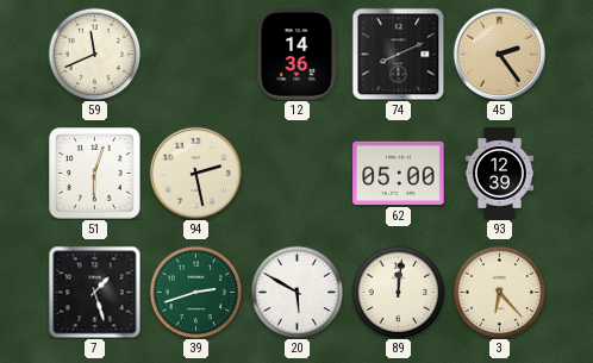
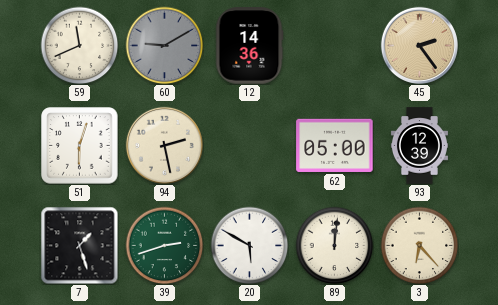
60: none -> 9:10
74: 8:11 -> none
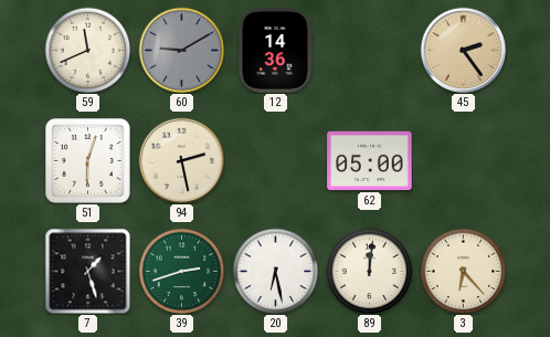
93: 12:39 -> none
20: 5:50 -> 6:28
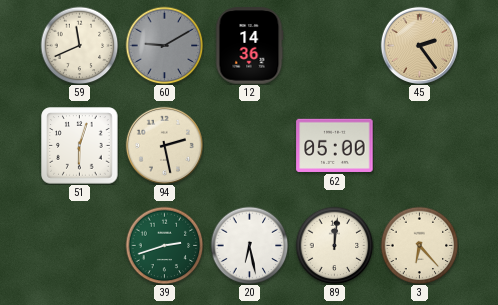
7: 1:27 -> none
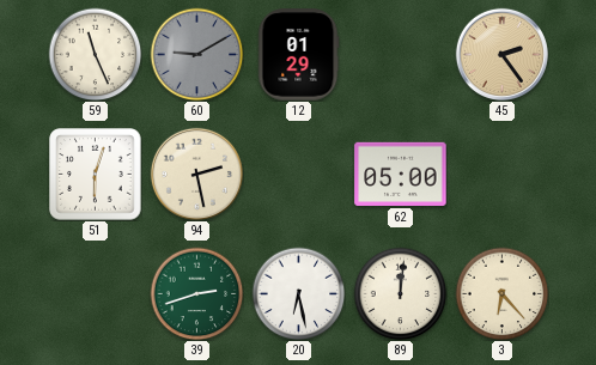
59: 11:41 -> 11:26
12: 14:36 -> 01:29
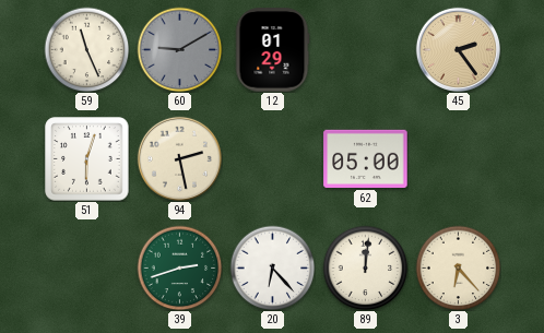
20: 6:28 -> 6:23
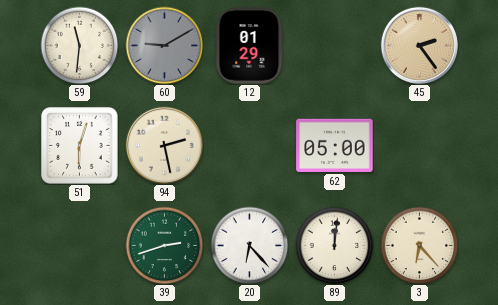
59: 11:26 -> 11:31
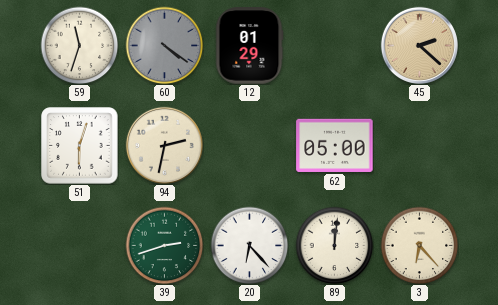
59: 11:31 -> 11:33
60: 9:10 -> 4:21
45: 2:24 -> 2:22
94: 2:28 -> 2:32
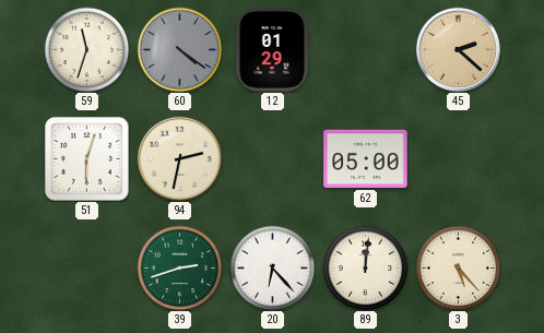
3: 6:23 -> 5:23
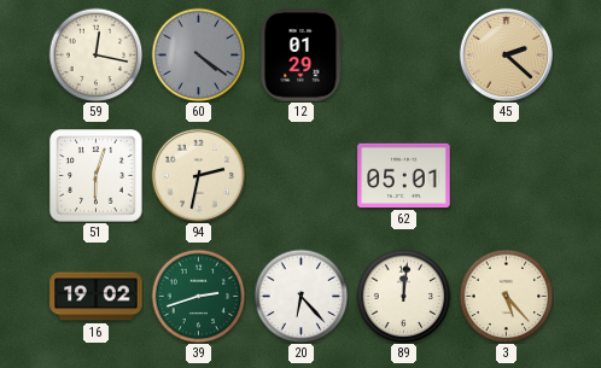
59: 11:33 -> 12:17
62: 05:00 -> 05:01
16: none -> 19:02
